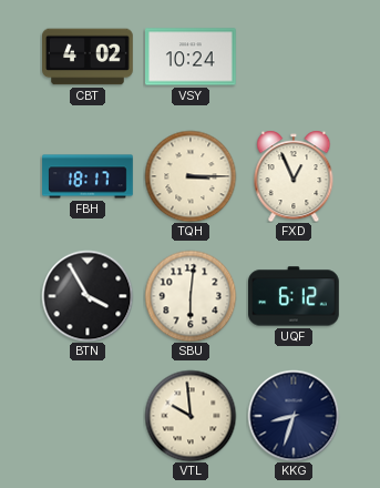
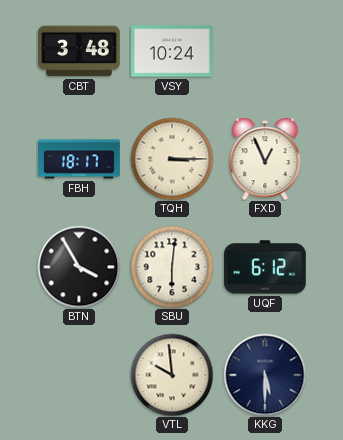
CBT: 4:02 -> 3:48
KKG: 8:33 -> 5:30
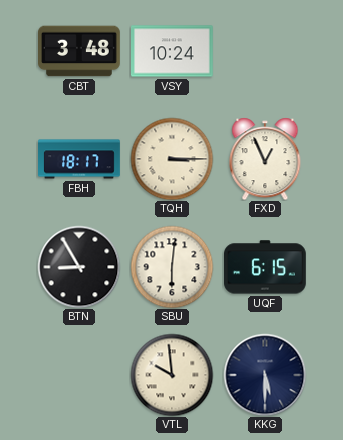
BTN: 3:55 -> 8:55
UQF: 6:12 -> 6:15
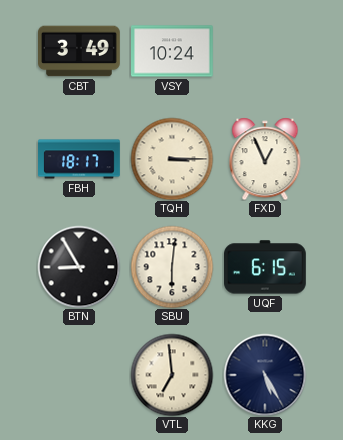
CBT: 3:48 -> 3:49
VTL: 9:59 -> 6:59
KKG: 5:30 -> 5:25
